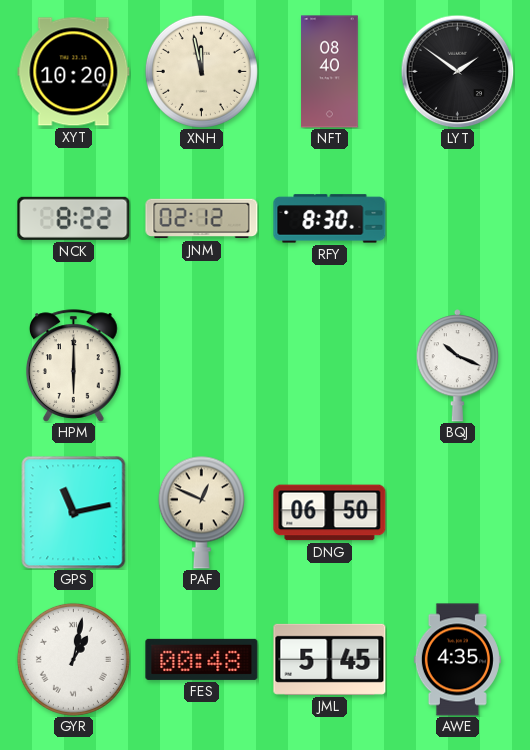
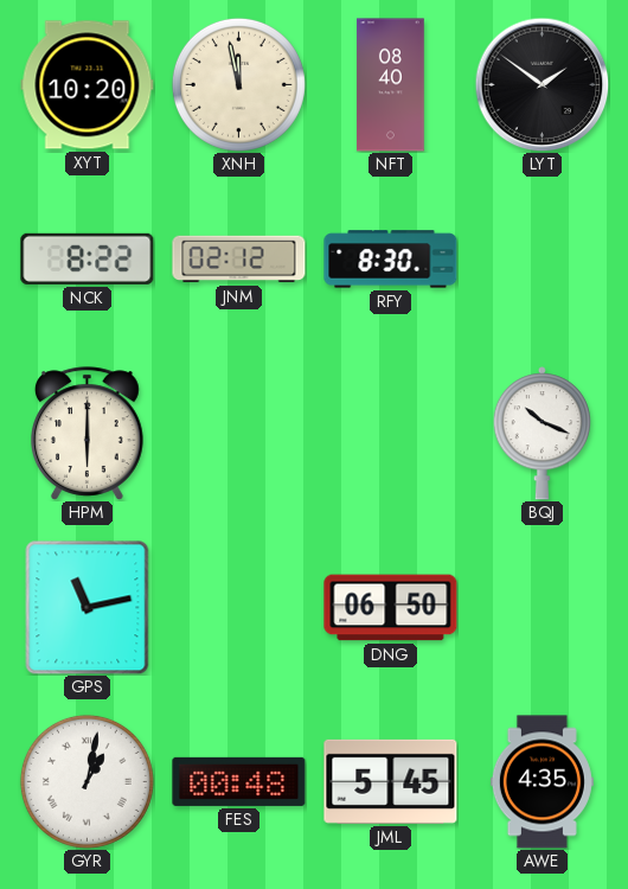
PAF: 12:49 -> none
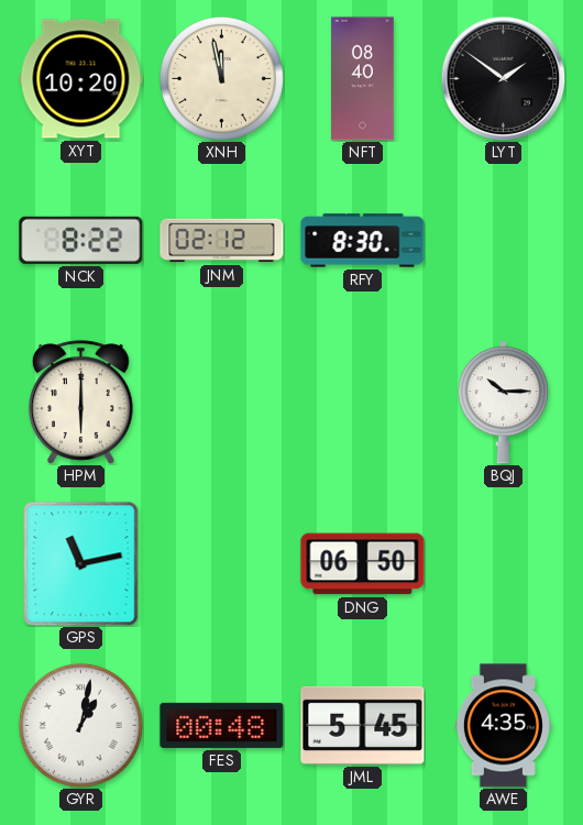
BQJ: 10:19 -> 10:15
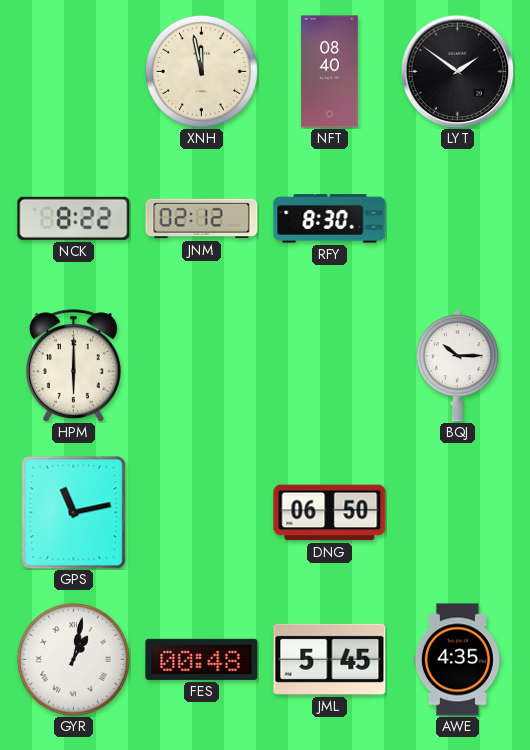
XYT: 10:20 -> none
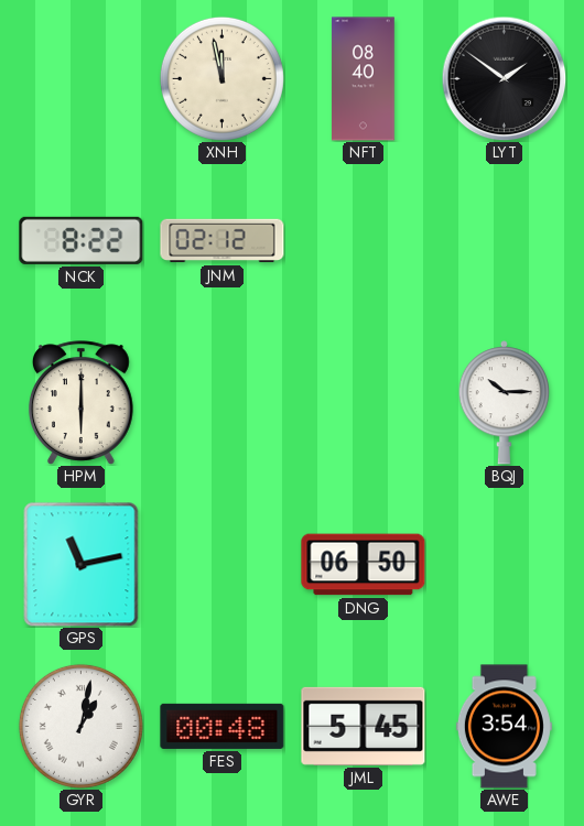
RFY: 8:30 -> none
AWE: 4:35 -> 3:54
